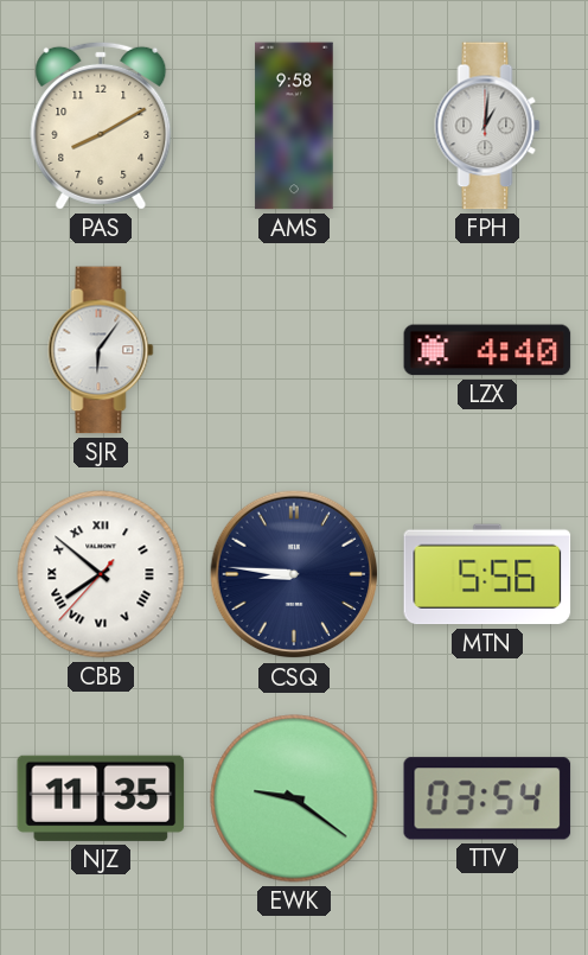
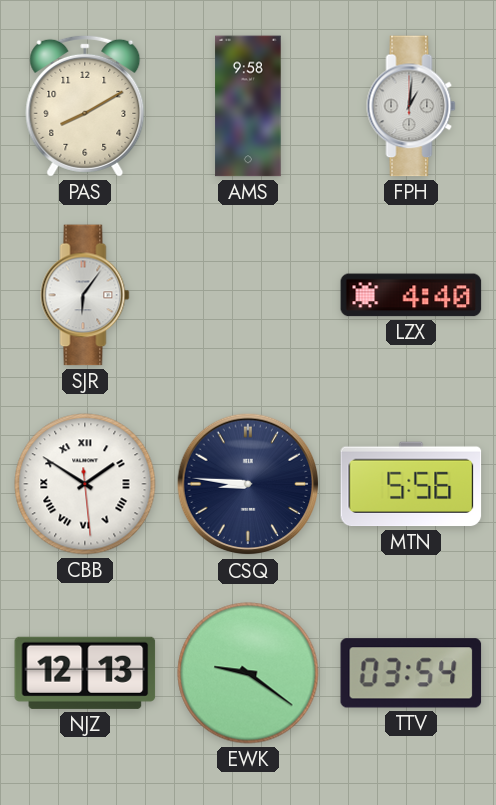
CBB: 7:51 -> 1:50
NJZ: 11:35 -> 12:13
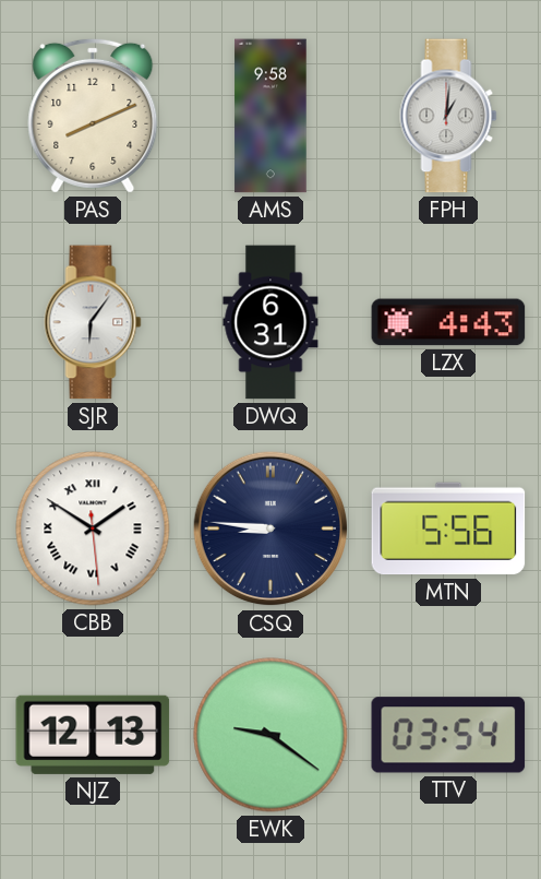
PAS: 8:10 -> 8:11
DWQ: none -> 6:31
LZX: 4:40 -> 4:43
